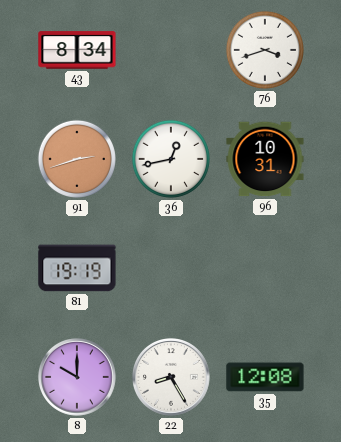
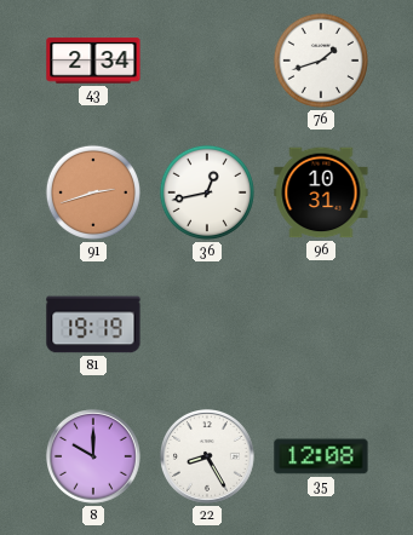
43: 8:34 -> 2:34
76: 3:42 -> 1:42
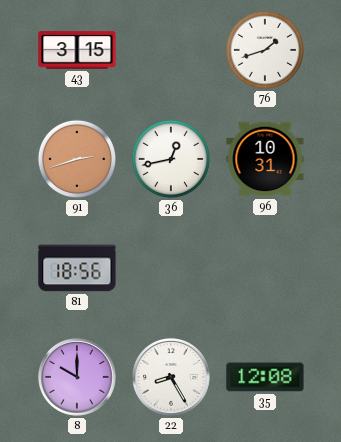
43: 2:34 -> 3:15
81: 19:19 -> 18:56
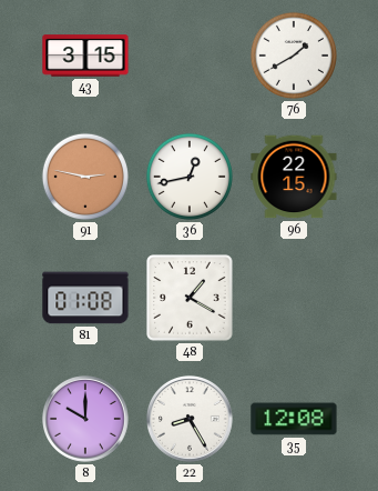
76: 1:42 -> 1:40
91: 2:42 -> 2:47
96: 10:31 -> 22:15
81: 18:56 -> 01:08
48: none -> 1:20
